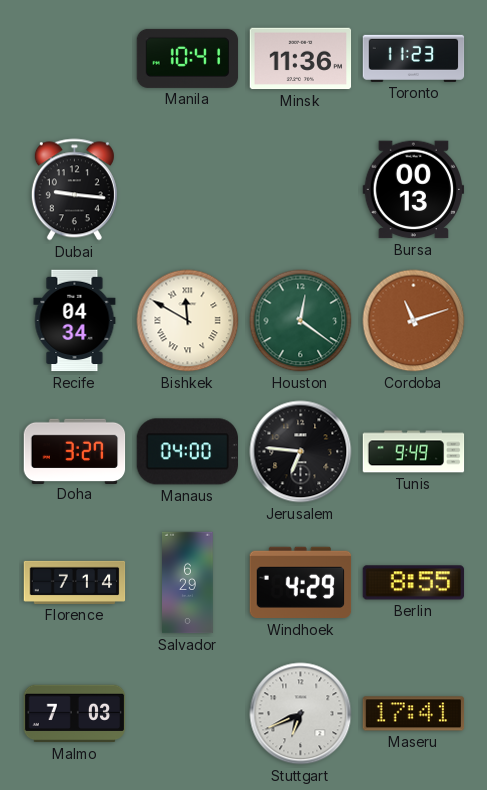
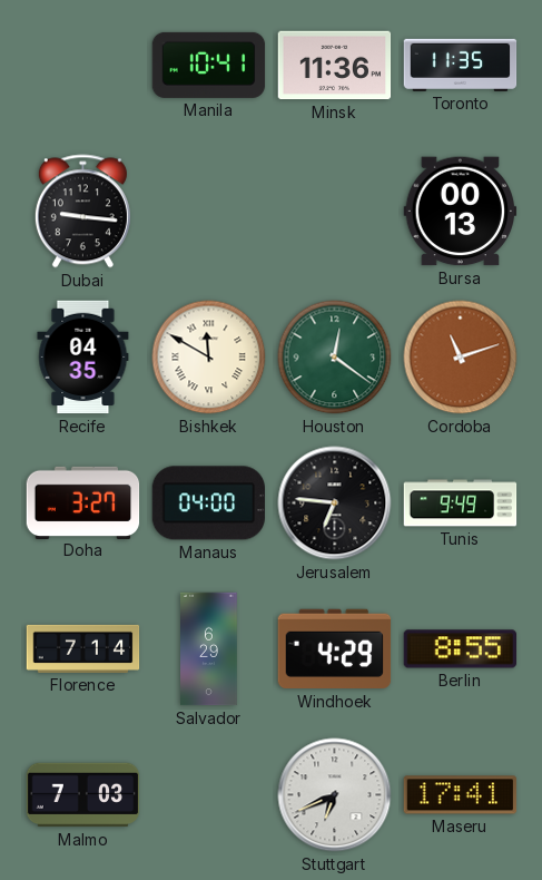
Toronto: 11:23 -> 11:35
Recife: 04:34 -> 04:35
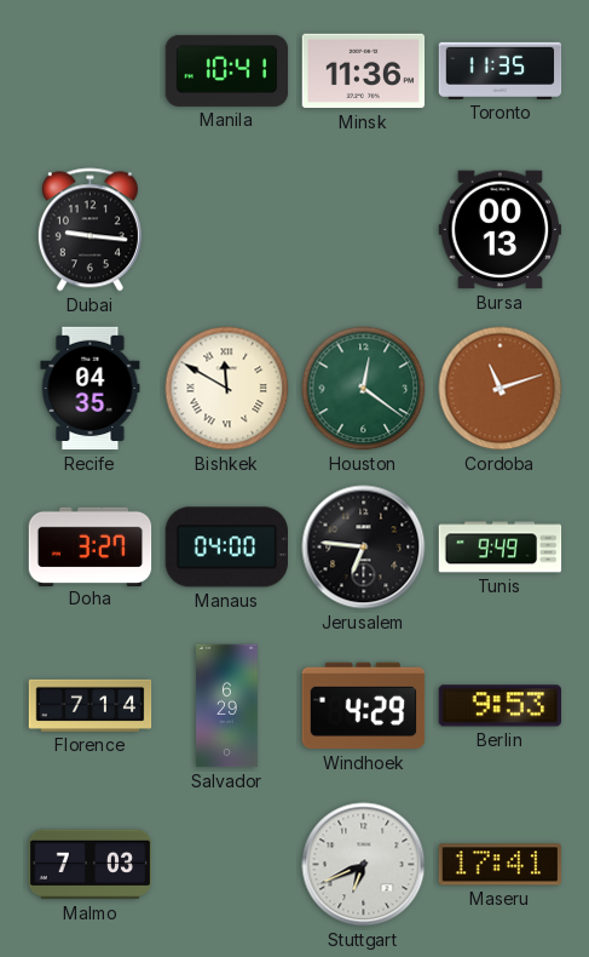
Berlin: 8:55 -> 9:53
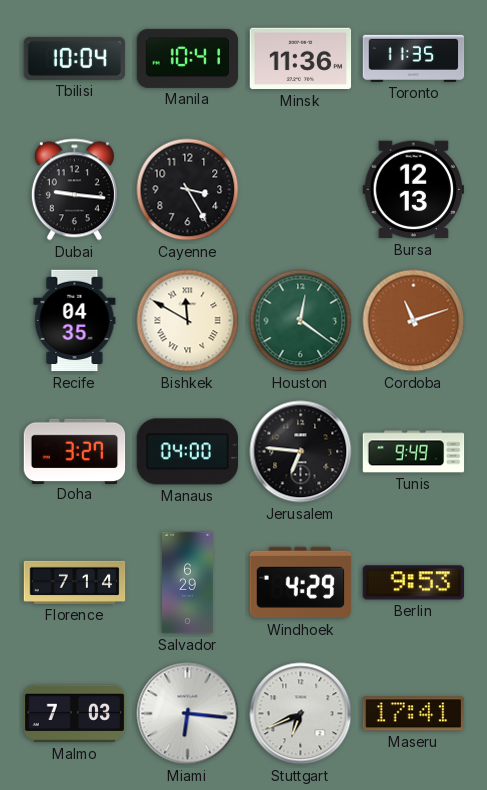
Tbilisi: none -> 10:04
Cayenne: none -> 3:25
Bursa: 00:13 -> 12:13
Miami: none -> 6:16
